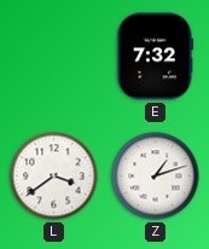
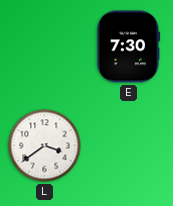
E: 7:32 -> 7:30
Z: 1:12 -> none
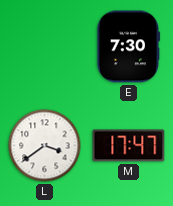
M: none -> 17:47
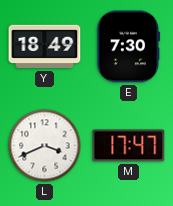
Y: none -> 18:49
L: 3:39 -> 3:41
